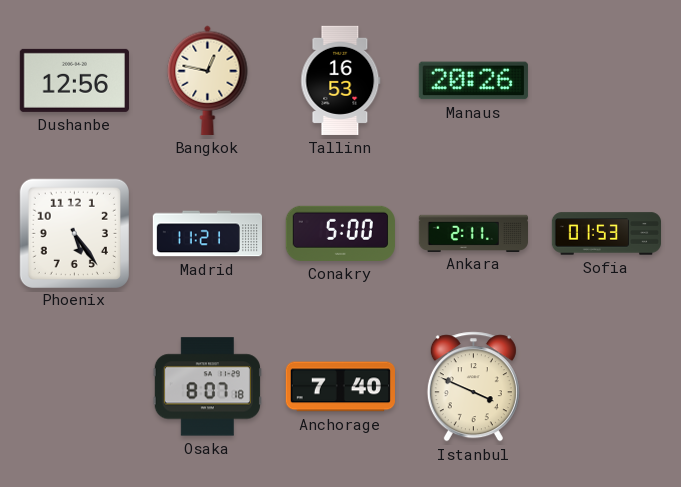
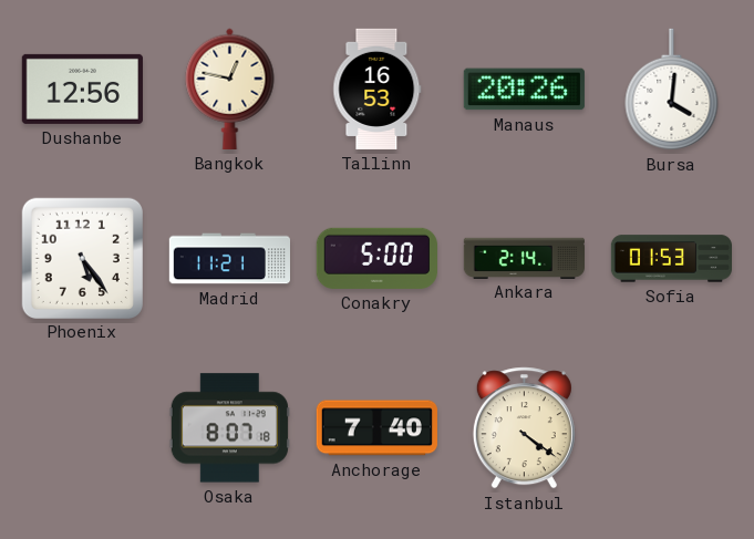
Bursa: none -> 4:01
Ankara: 2:11 -> 2:14
Istanbul: 3:49 -> 4:21
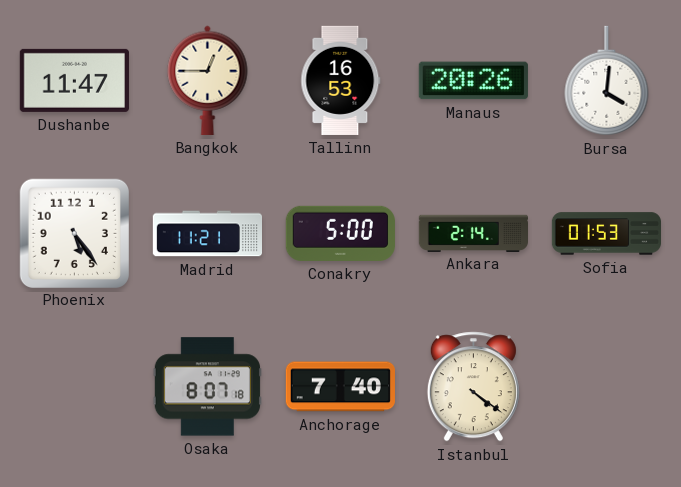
Dushanbe: 12:56 -> 11:47
Bangkok: 12:47 -> 12:45
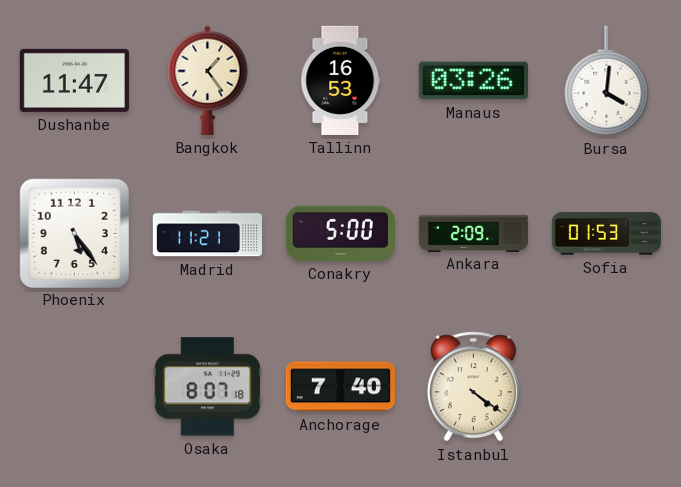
Bangkok: 12:45 -> 1:24
Manaus: 20:26 -> 03:26
Ankara: 2:14 -> 2:09
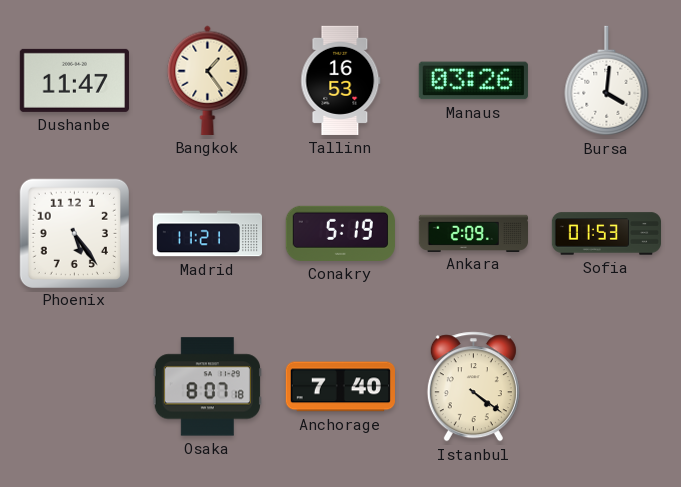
Conakry: 5:00 -> 5:19
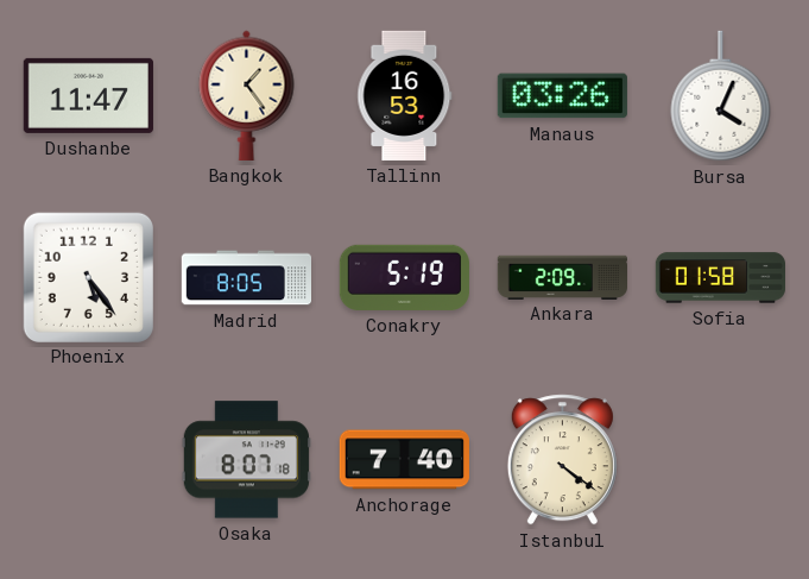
Bursa: 4:01 -> 4:04
Madrid: 11:21 -> 8:05
Sofia: 01:53 -> 01:58
